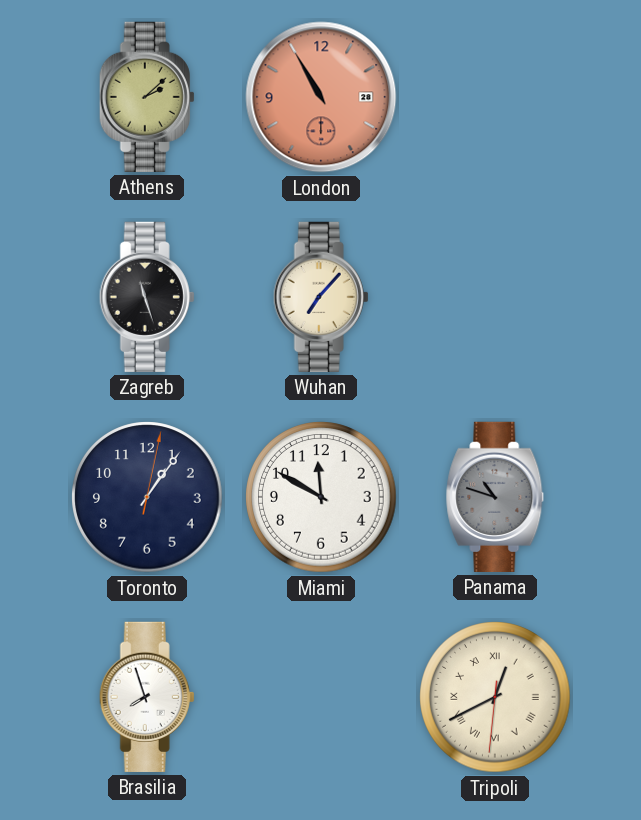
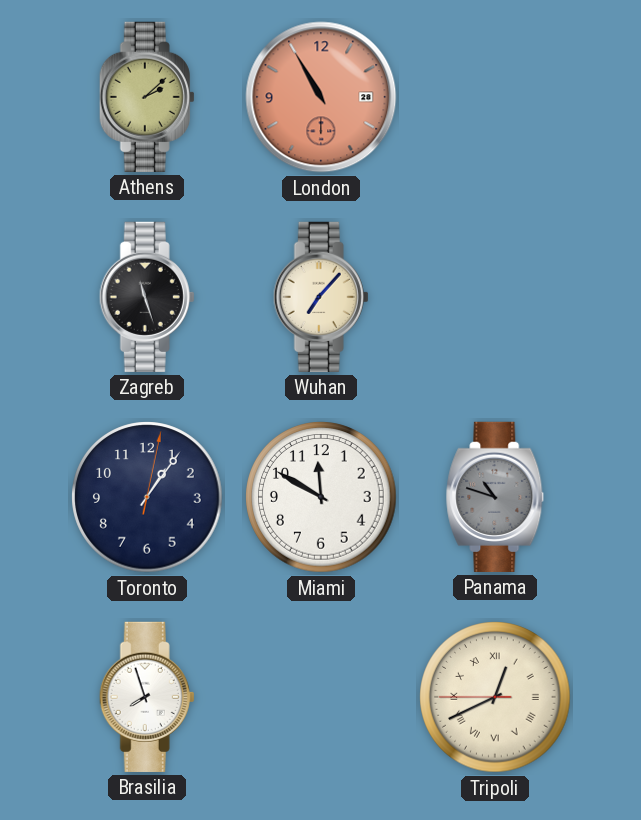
Tripoli: 12:40:31 -> 12:40:45
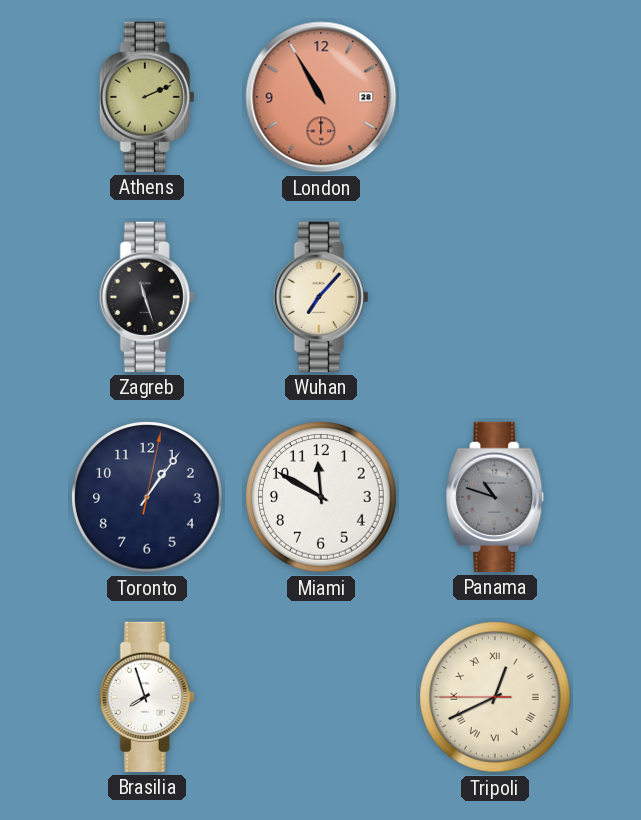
Athens: 2:08 -> 2:11
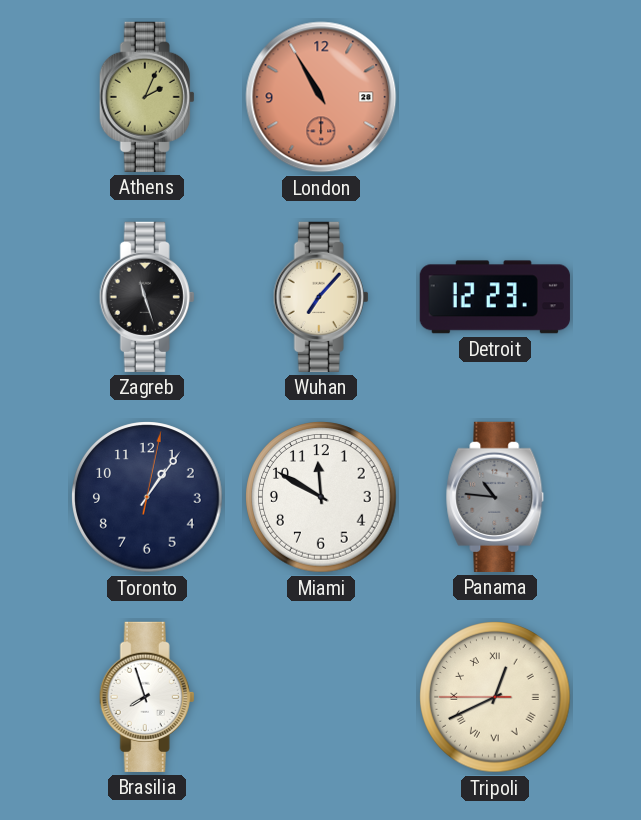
Athens: 2:11 -> 2:04
Detroit: none -> 12:23
Panama: 10:48 -> 10:46
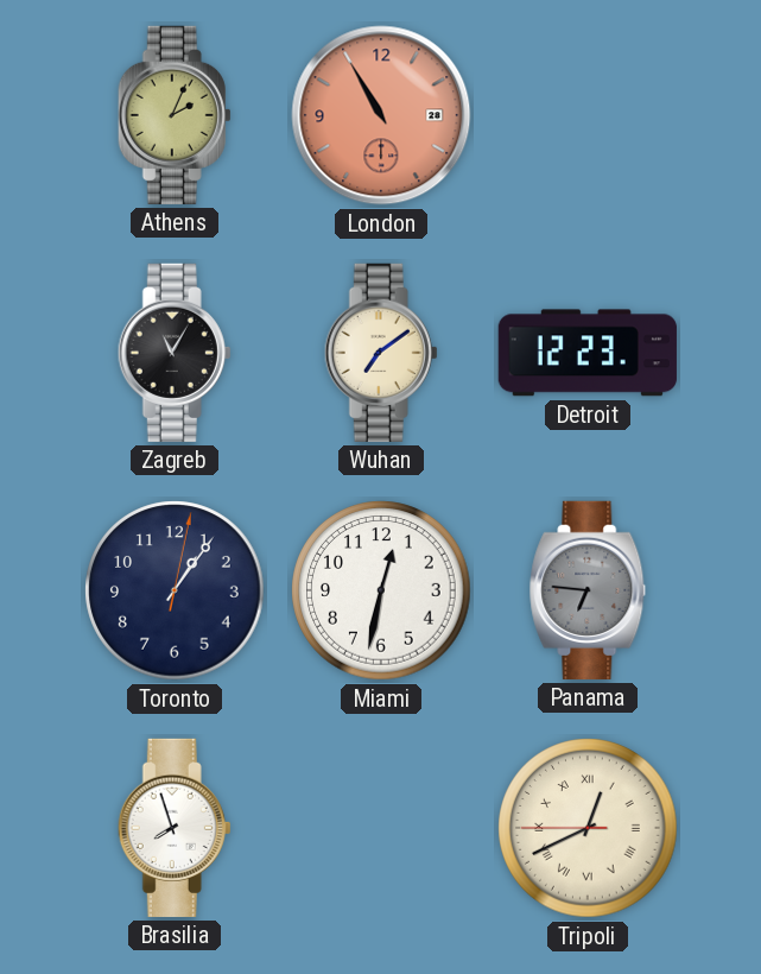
Zagreb: 11:27 -> 11:05
Wuhan: 7:07 -> 7:09
Miami: 11:50 -> 12:32
Panama: 10:46 -> 6:46
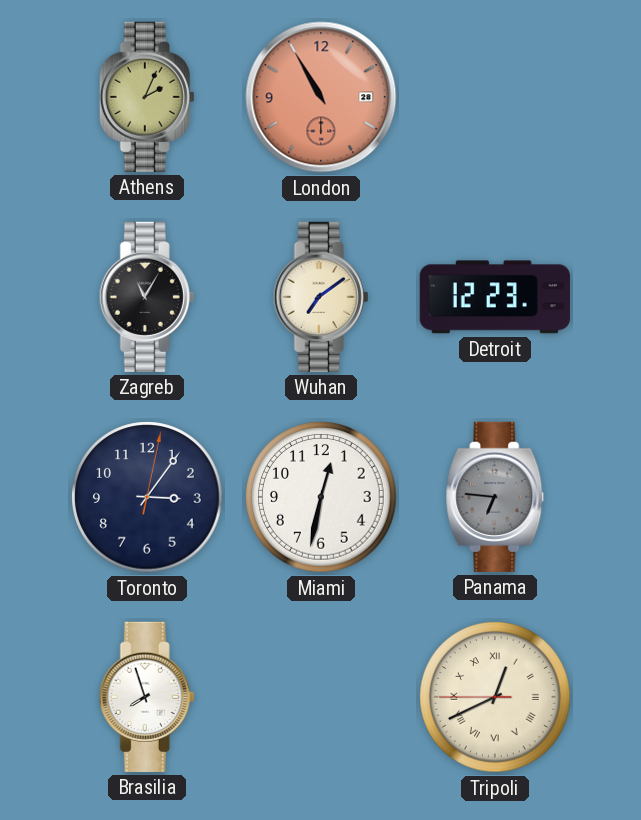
Toronto: 1:06 -> 3:06
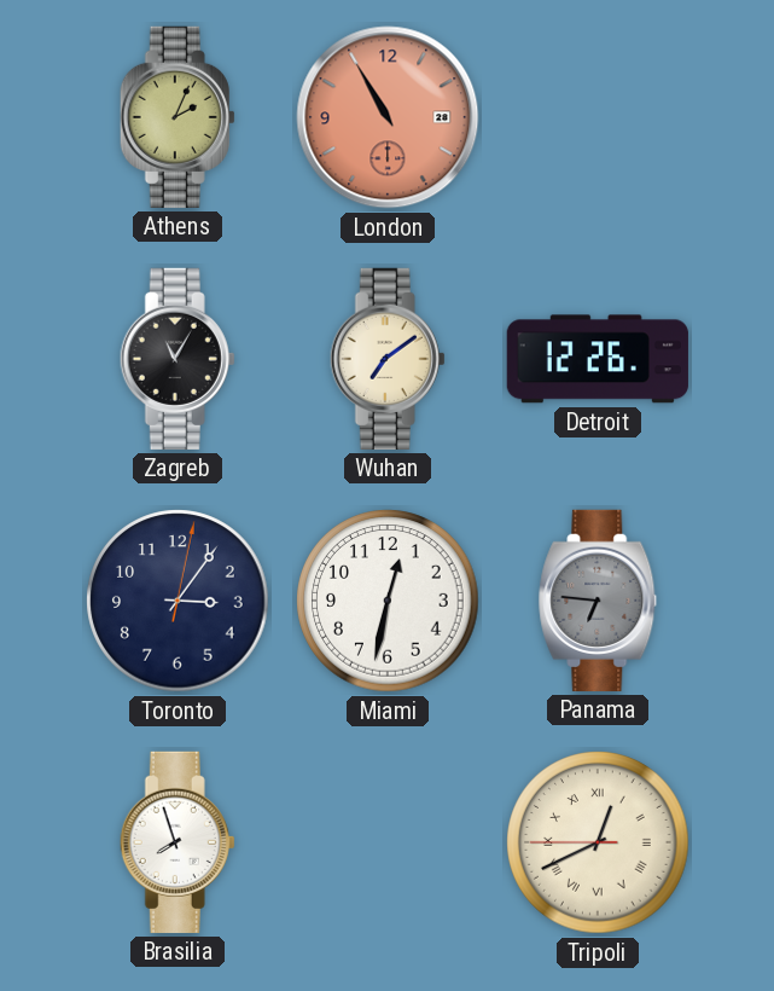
Detroit: 12:23 -> 12:26
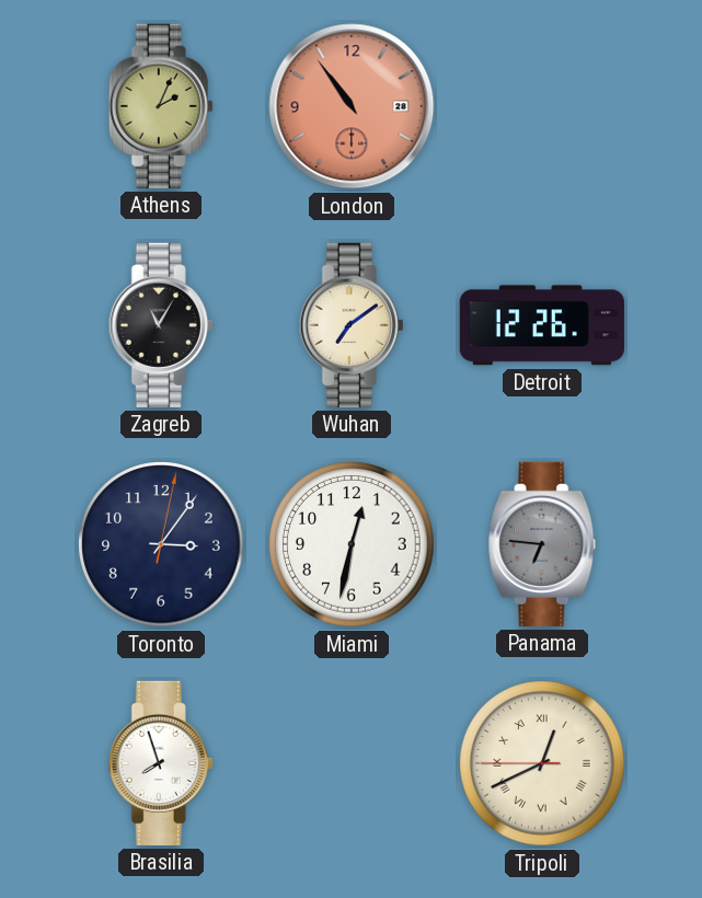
London: 10:55 -> 10:54
